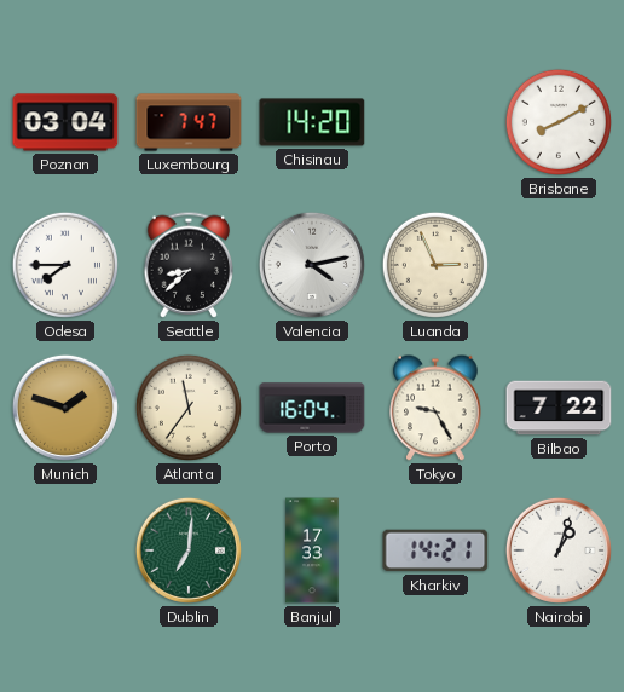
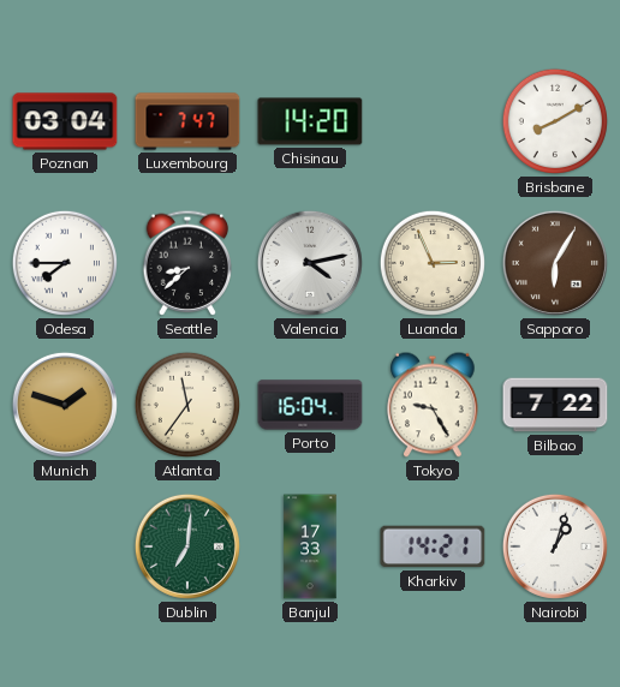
Sapporo: none -> 6:05
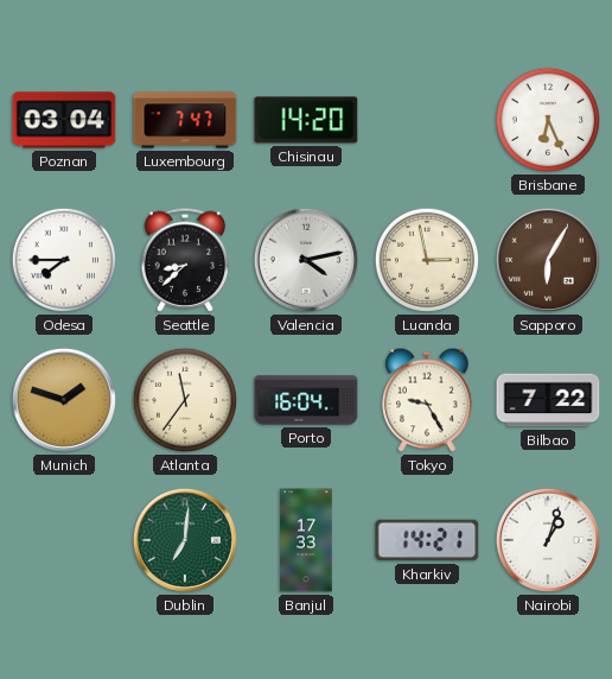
Brisbane: 8:10 -> 6:26
Luanda: 2:56 -> 2:58
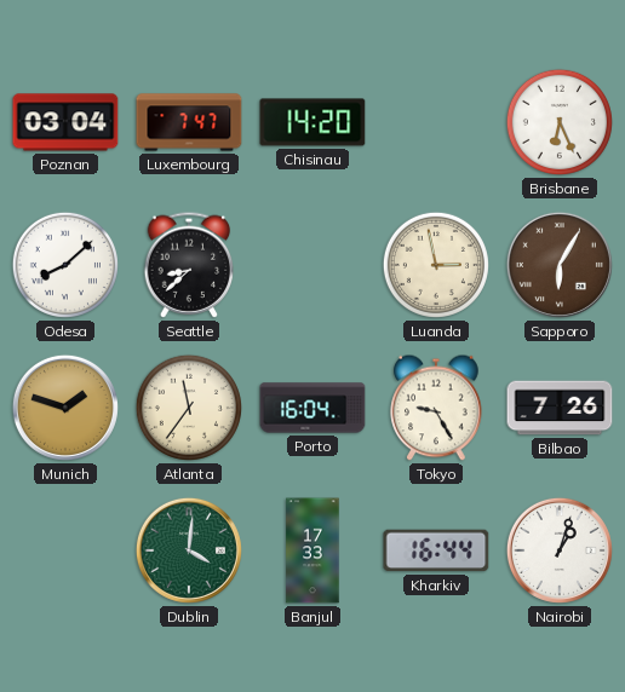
Odesa: 7:45 -> 8:08
Valencia: 4:13 -> none
Bilbao: 7:22 -> 7:26
Dublin: 7:01 -> 4:01
Kharkiv: 14:21 -> 16:44
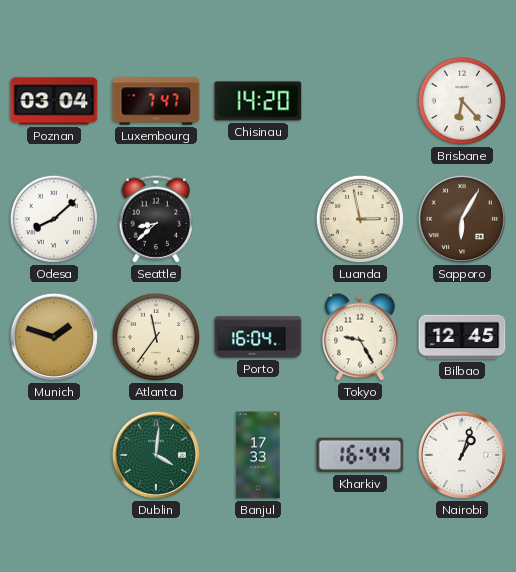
Brisbane: 6:26 -> 6:23
Bilbao: 7:26 -> 12:45
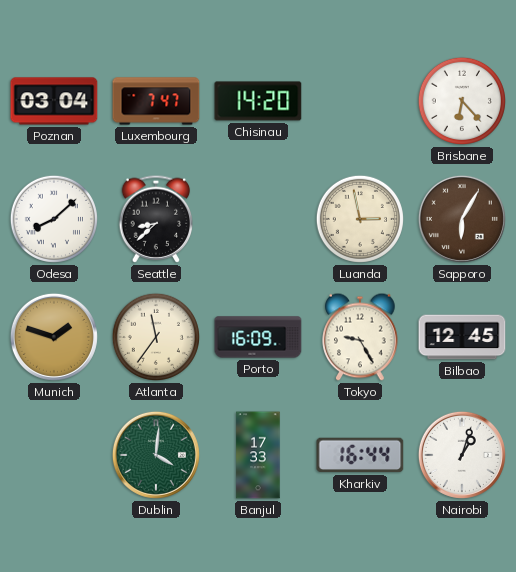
Porto: 16:04 -> 16:09
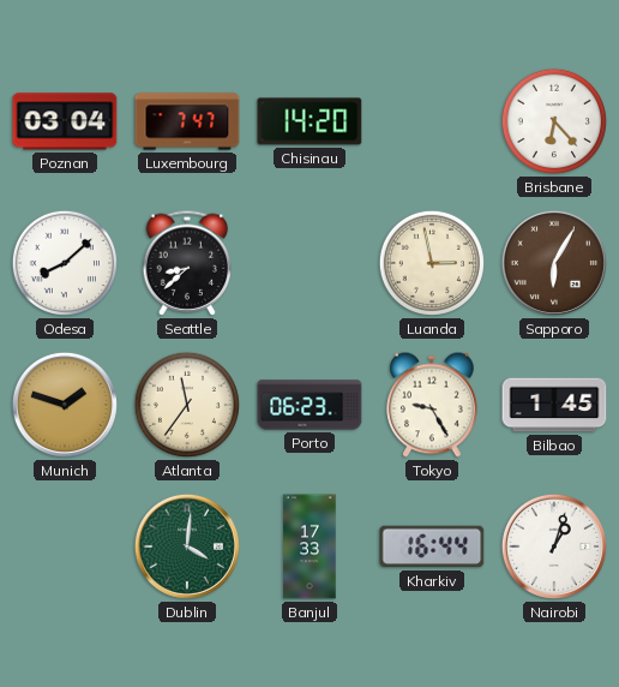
Porto: 16:09 -> 06:23
Bilbao: 12:45 -> 1:45
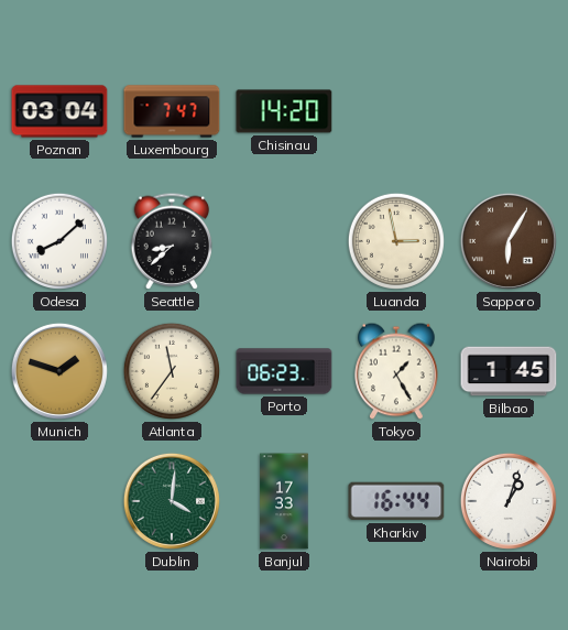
Brisbane: 6:23 -> none
Tokyo: 9:25 -> 1:25
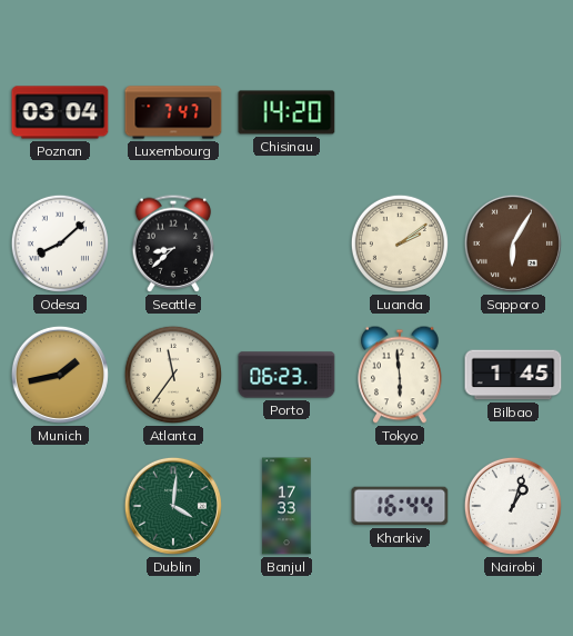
Luanda: 2:58 -> 2:09
Munich: 1:48 -> 1:43
Tokyo: 1:25 -> 5:59
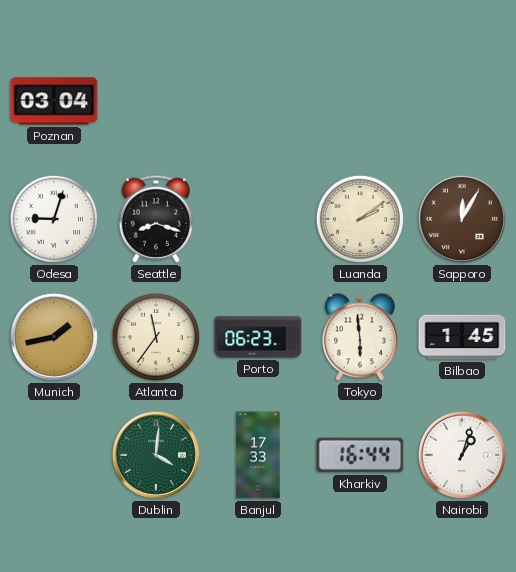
Luxembourg: 7:47 -> none
Chisinau: 14:20 -> none
Odesa: 8:08 -> 9:03
Seattle: 8:38 -> 8:18
Sapporo: 6:05 -> 12:05
